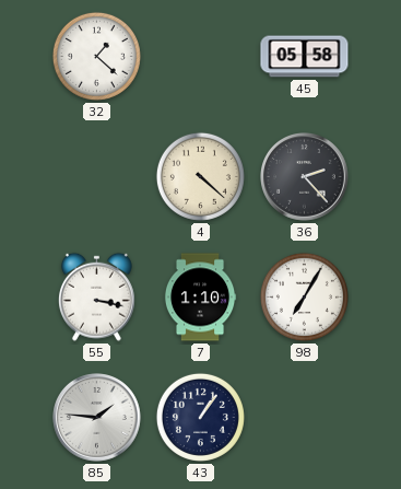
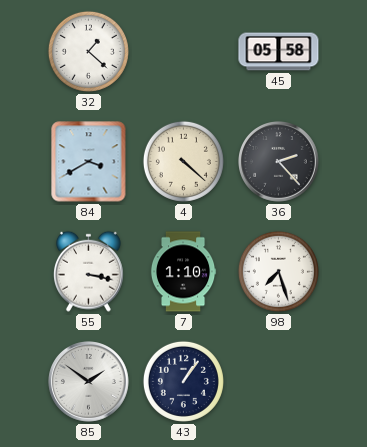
84: none -> 3:40
98: 7:05 -> 7:27
85: 1:46 -> 1:51
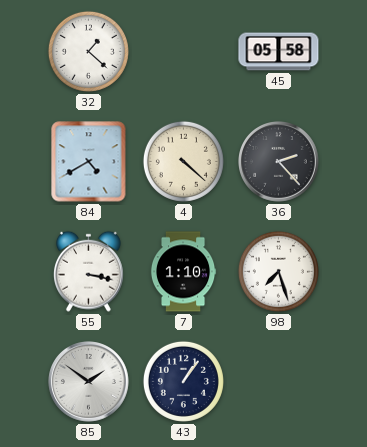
84: 3:40 -> 4:40
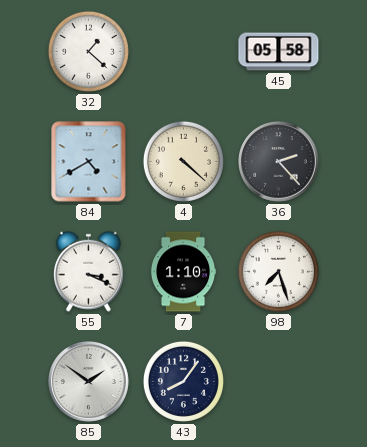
55: 3:17 -> 3:19
43: 1:06 -> 8:06
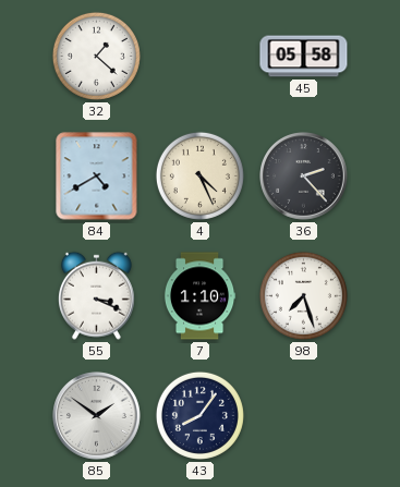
4: 4:22 -> 4:26
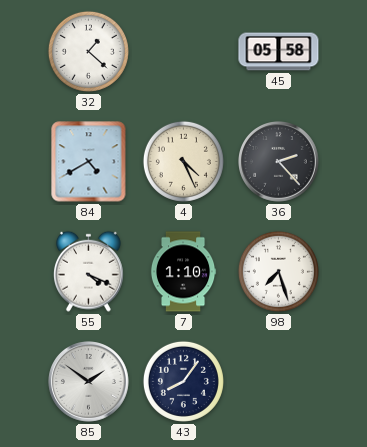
55: 3:19 -> 4:19
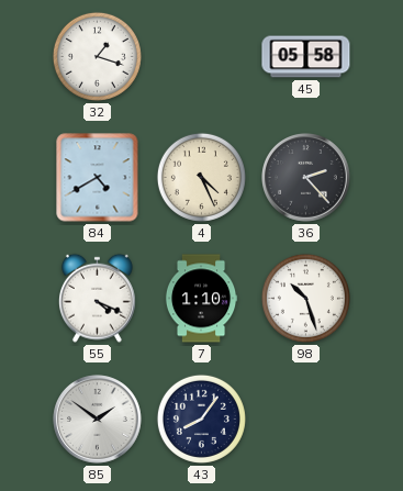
32: 1:22 -> 1:18
98: 7:27 -> 10:27
